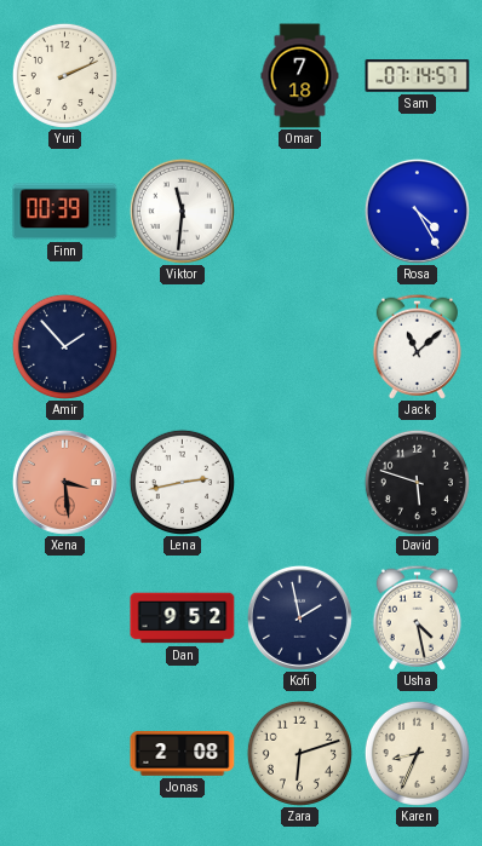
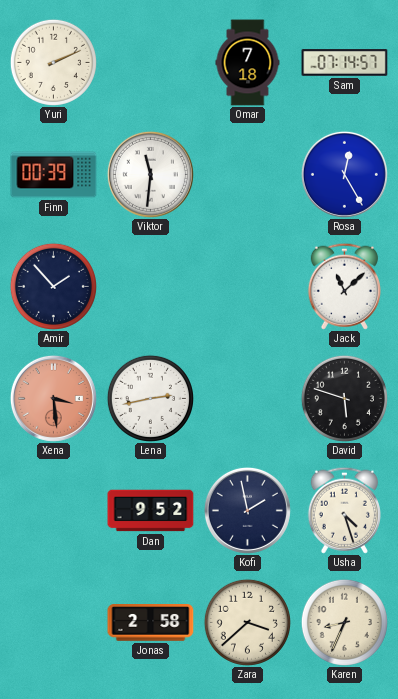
Rosa: 4:25 -> 12:25
Usha: 4:28 -> 4:27
Jonas: 2:08 -> 2:58
Zara: 6:12 -> 3:38
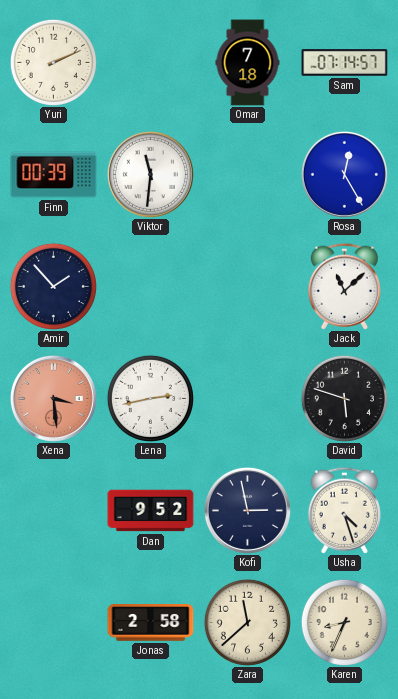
Kofi: 1:58 -> 2:58
Zara: 3:38 -> 11:38
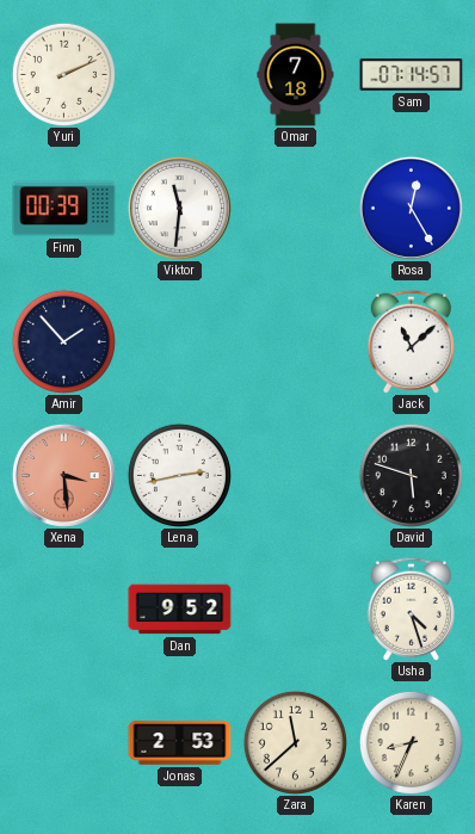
Kofi: 2:58 -> none
Jonas: 2:58 -> 2:53
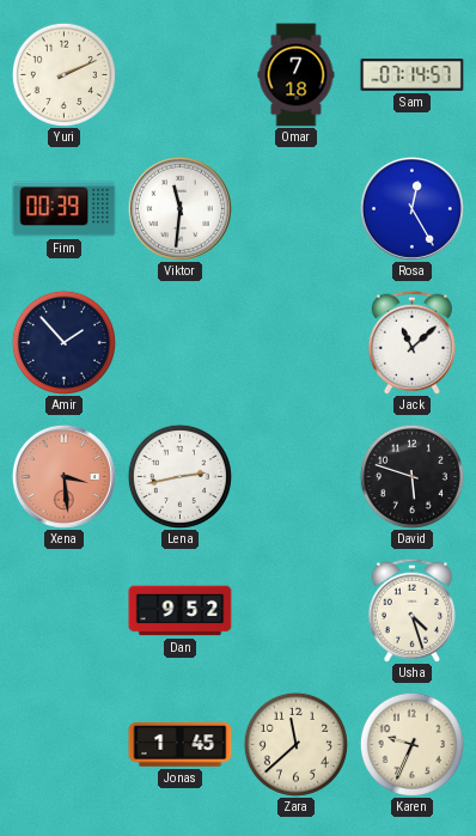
Jonas: 2:53 -> 1:45
Karen: 8:34 -> 9:34
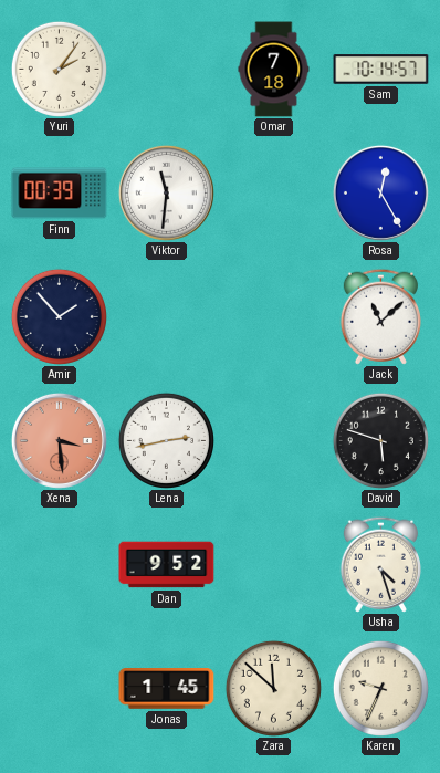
Yuri: 2:11 -> 2:06
Sam: 07:14 -> 10:14
Zara: 11:38 -> 11:52
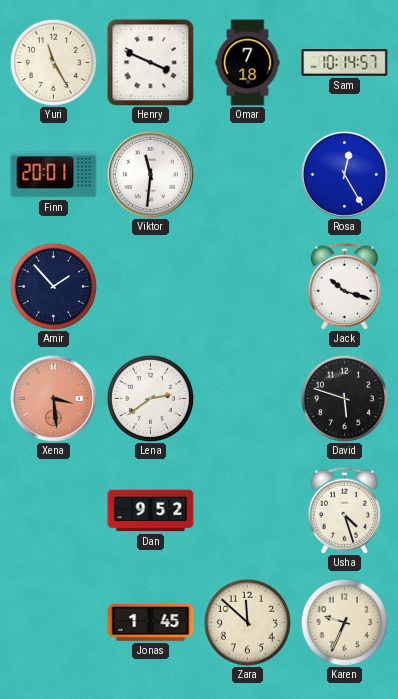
Yuri: 2:06 -> 11:25
Henry: none -> 3:49
Finn: 00:39 -> 20:01
Jack: 11:08 -> 10:18
Lena: 2:43 -> 2:39
